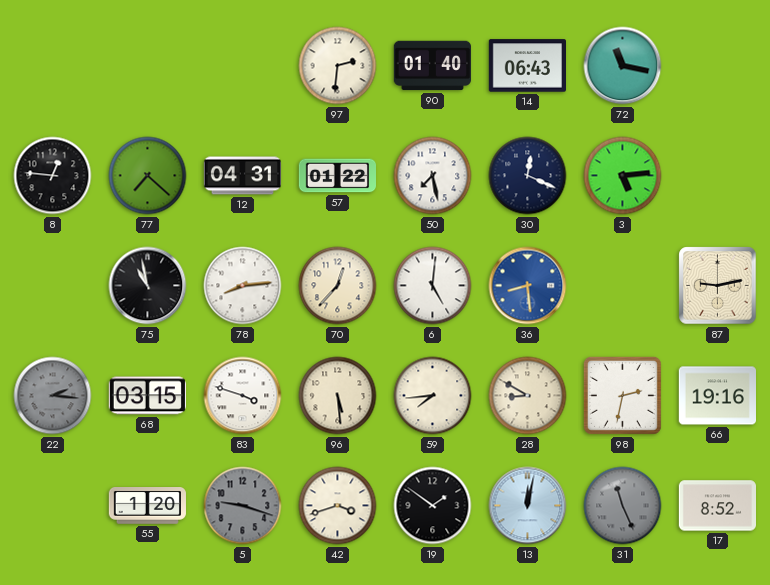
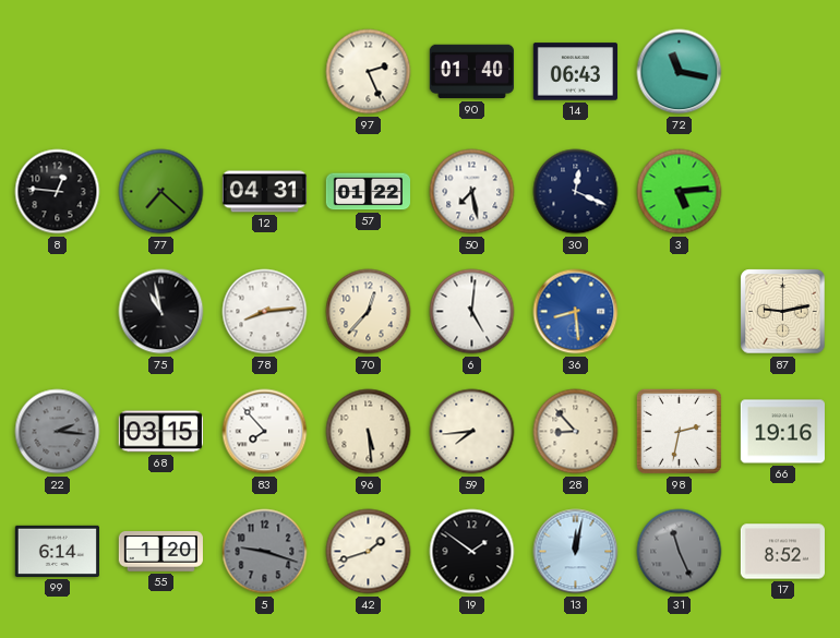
97: 2:31 -> 2:26
83: 3:48 -> 7:53
28: 8:50 -> 8:53
99: none -> 6:14
42: 3:42 -> 1:42
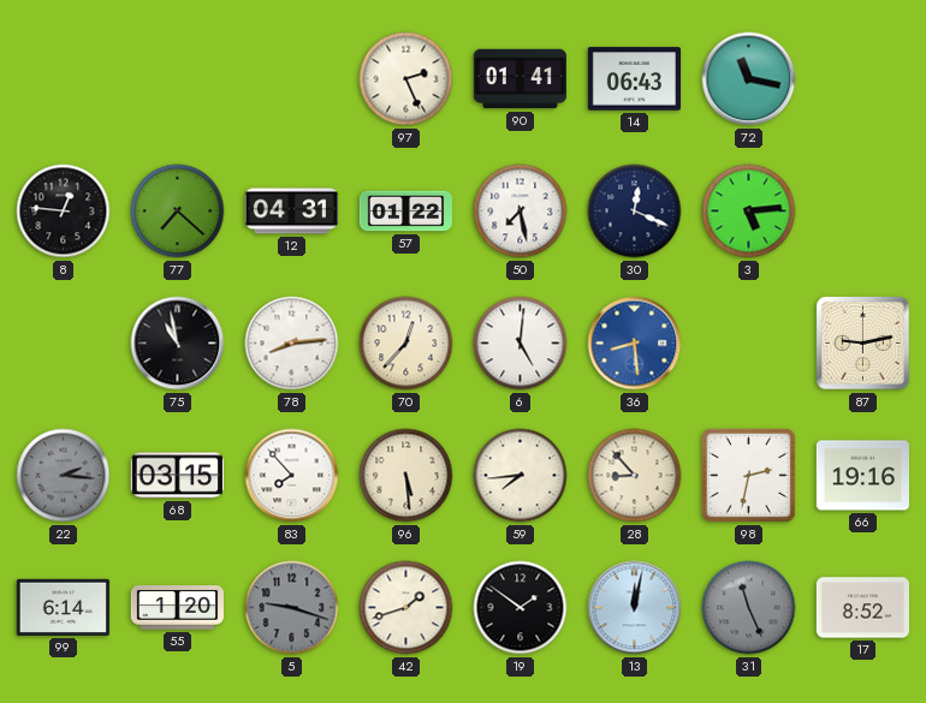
90: 01:40 -> 01:41
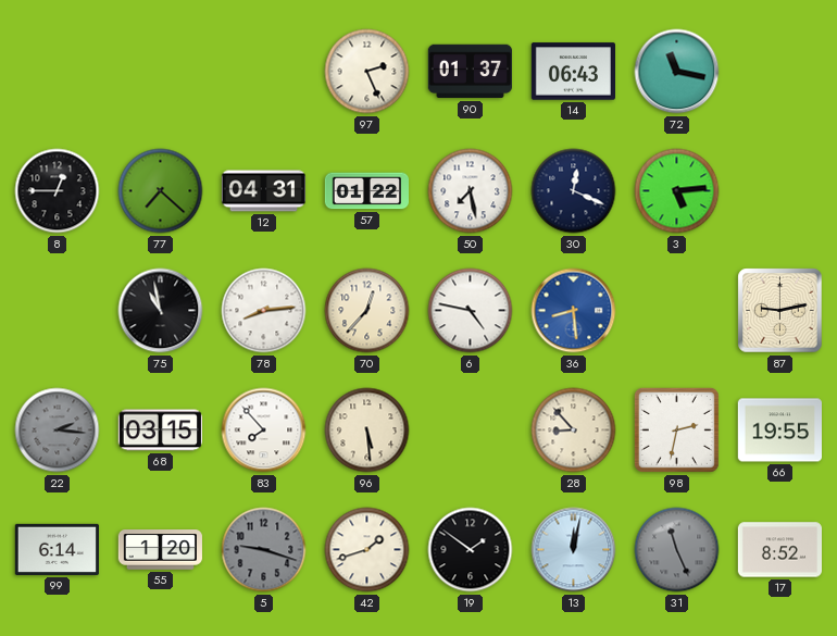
90: 01:41 -> 01:37
8: 12:46 -> 12:45
6: 5:01 -> 4:47
59: 7:44 -> none
66: 19:16 -> 19:55
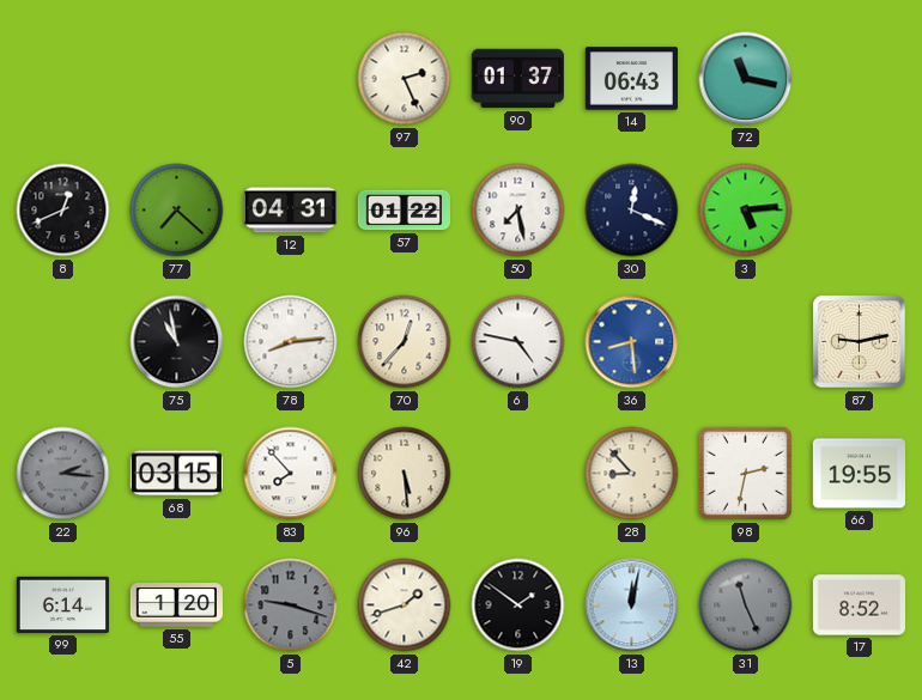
8: 12:45 -> 12:41
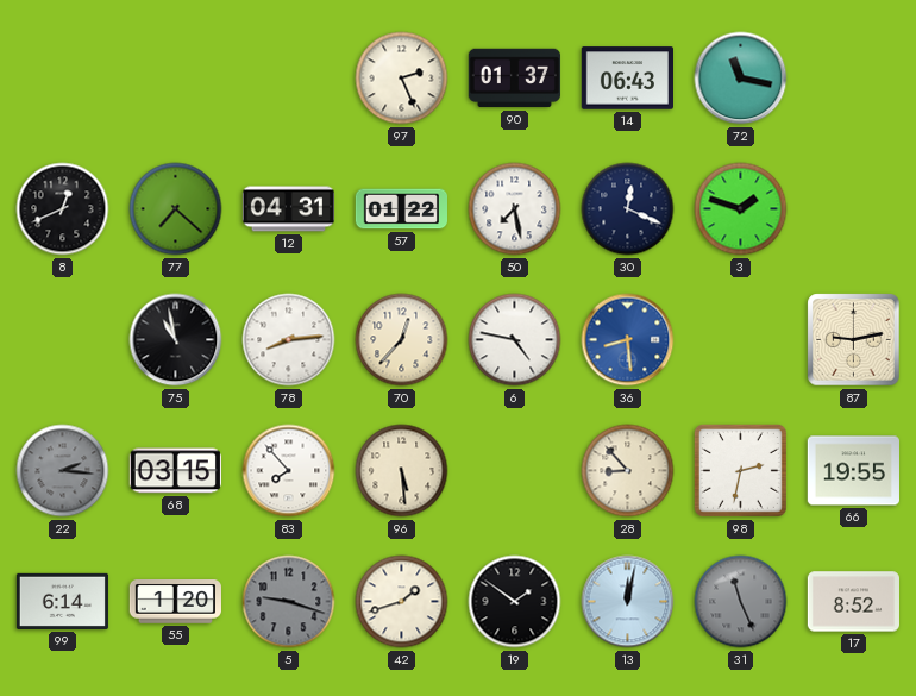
3: 5:14 -> 1:48
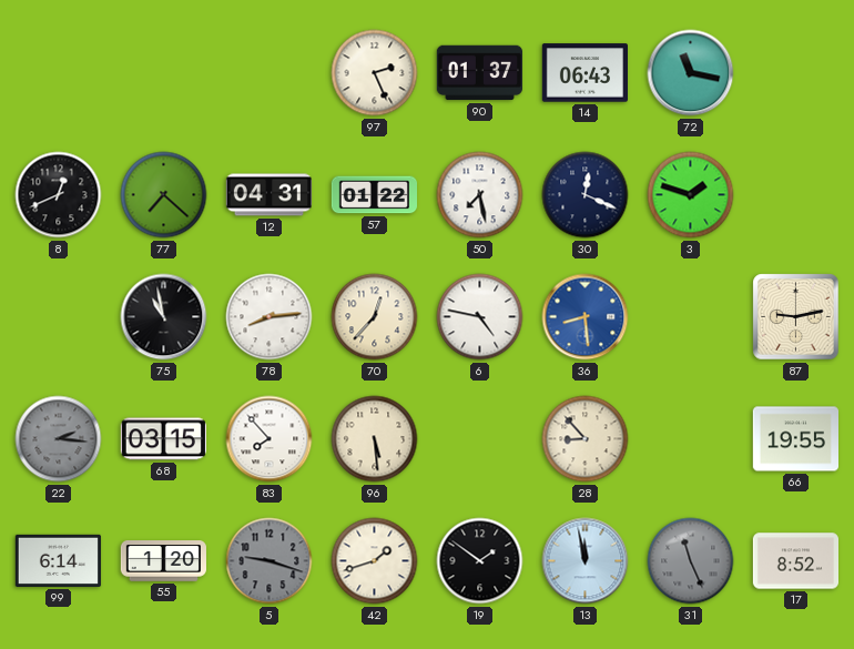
98: 2:32 -> none
13: 12:02 -> 11:58
